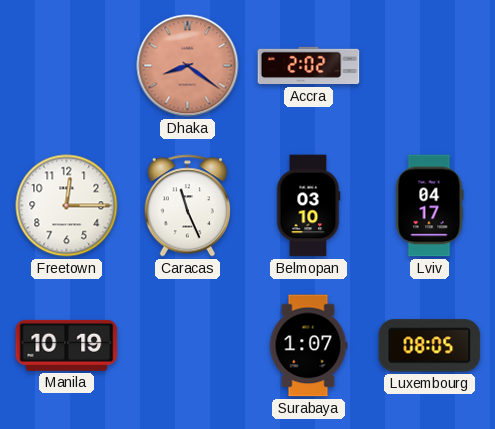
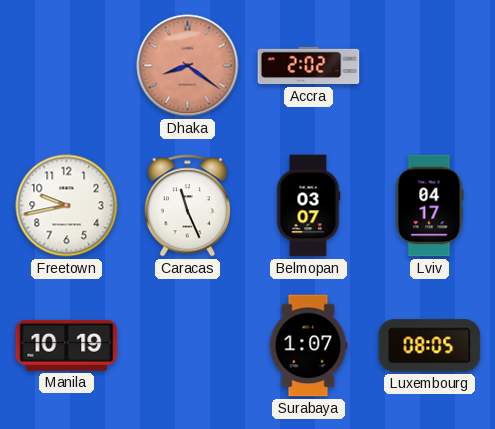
Freetown: 12:15 -> 9:43
Belmopan: 03:10 -> 03:07
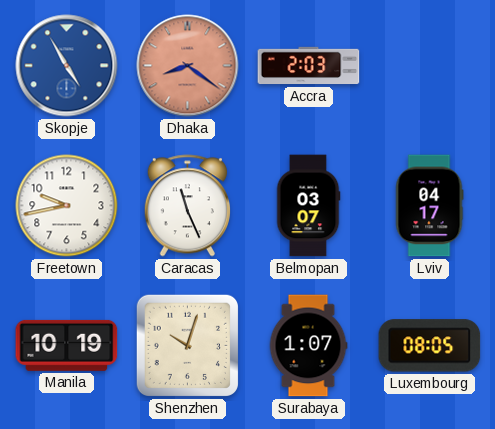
Skopje: none -> 4:55
Accra: 2:02 -> 2:03
Shenzhen: none -> 10:03
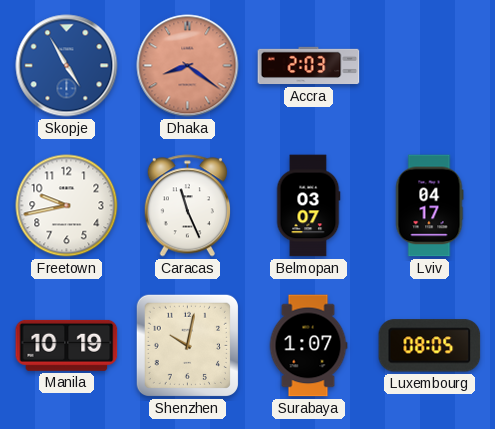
Shenzhen: 10:03 -> 10:02
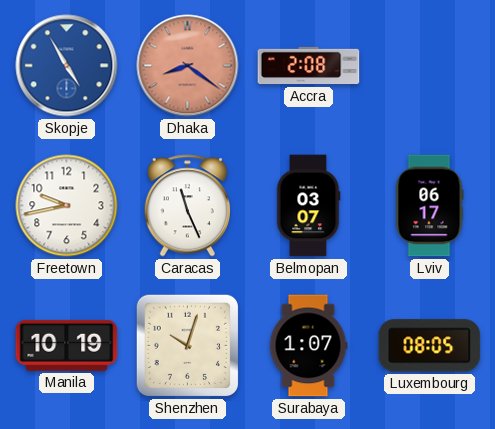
Accra: 2:03 -> 2:08
Lviv: 04:17 -> 06:17
Shenzhen: 10:02 -> 10:03
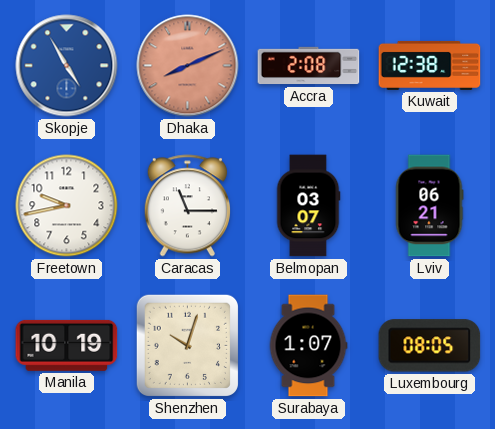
Dhaka: 8:21 -> 8:11
Kuwait: none -> 12:38
Caracas: 11:26 -> 11:15
Lviv: 06:17 -> 06:21
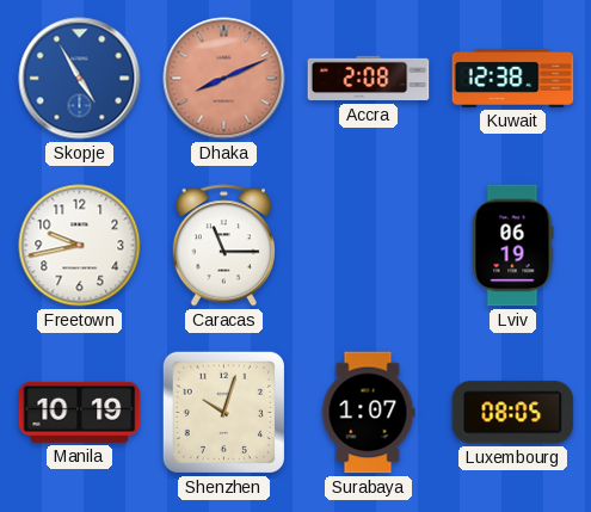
Belmopan: 03:07 -> none
Lviv: 06:21 -> 06:19
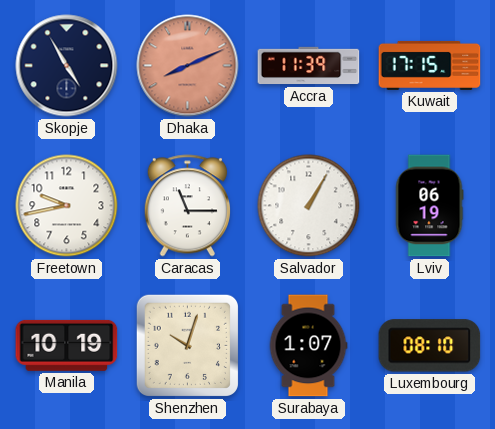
Skopje dial: blue -> navy
Accra: 2:08 -> 11:39
Kuwait: 12:38 -> 17:15
Salvador: none -> 1:05
Luxembourg: 08:05 -> 08:10
